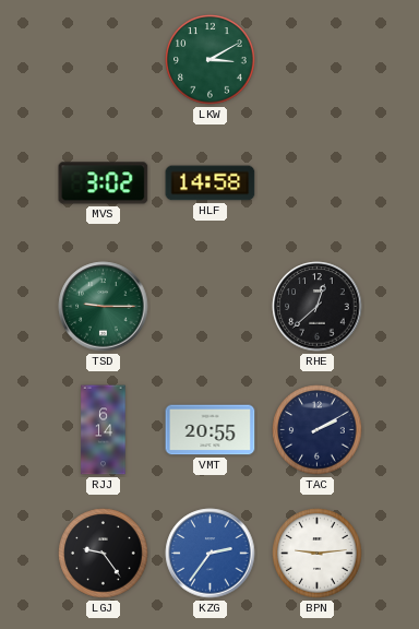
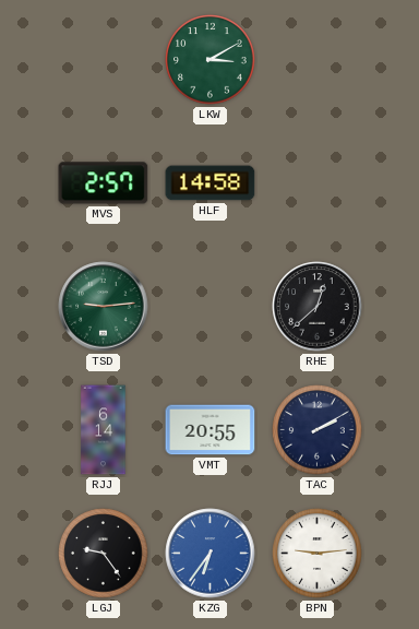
MVS: 3:02 -> 2:57
TSD: 9:15 -> 9:14
KZG: 2:36 -> 6:36
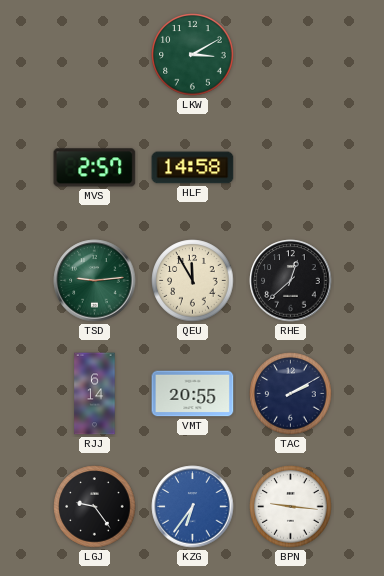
QEU: none -> 11:55
BPN: 9:14 -> 9:16
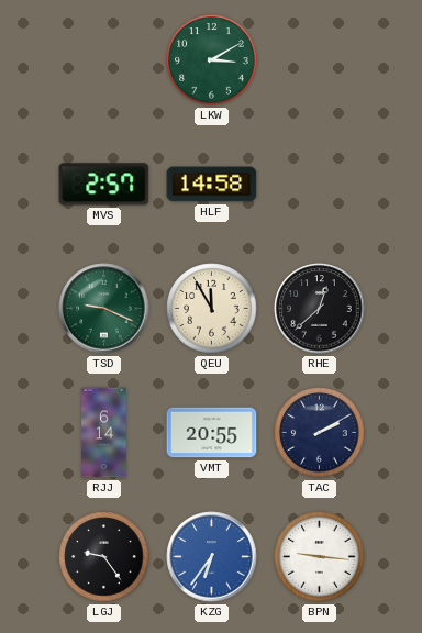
TSD: 9:14 -> 9:19
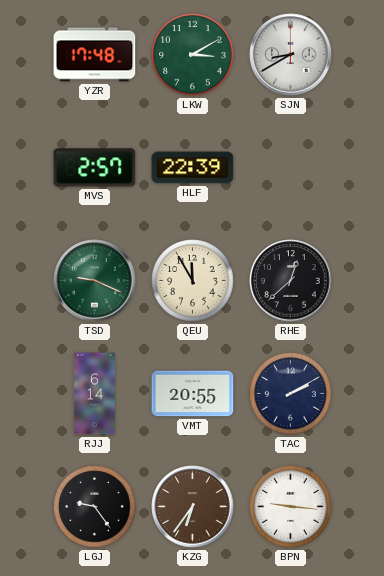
YZR: none -> 17:48
SJN: none -> 8:40
HLF: 14:58 -> 22:39
KZG dial: blue -> brown
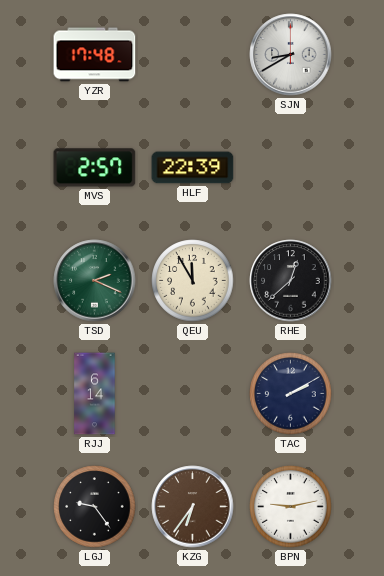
LKW: 3:10 -> none
TSD: 9:19 -> 2:19
VMT: 20:55 -> none
BPN: 9:16 -> 9:13
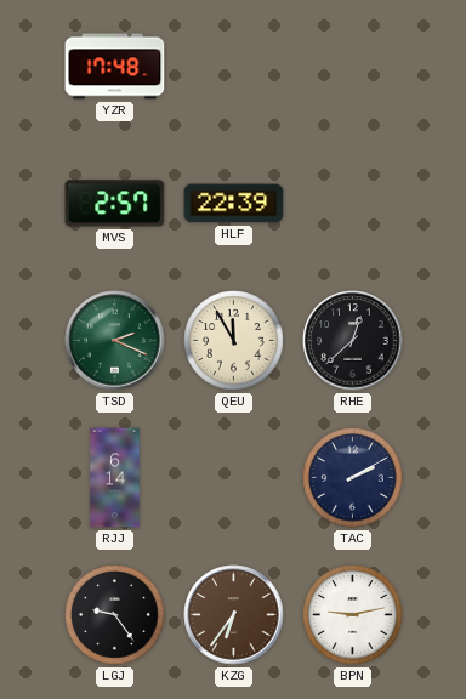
SJN: 8:40 -> none
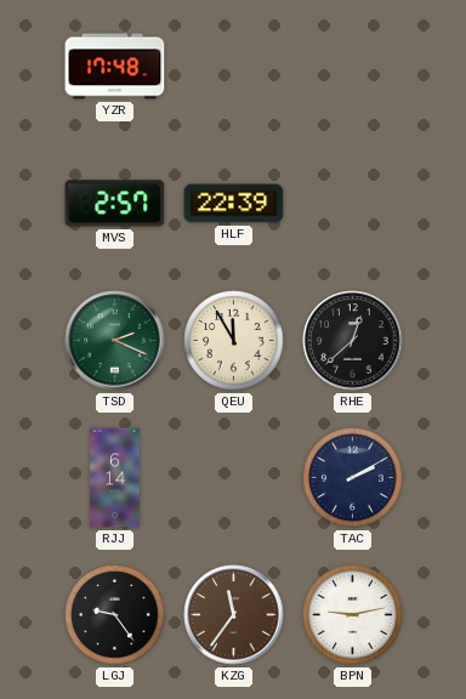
KZG: 6:36 -> 11:36
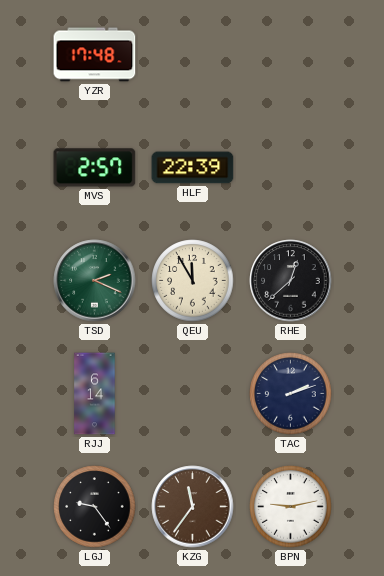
TAC: 2:10 -> 2:12
